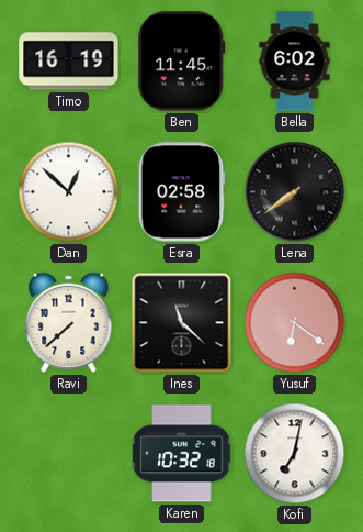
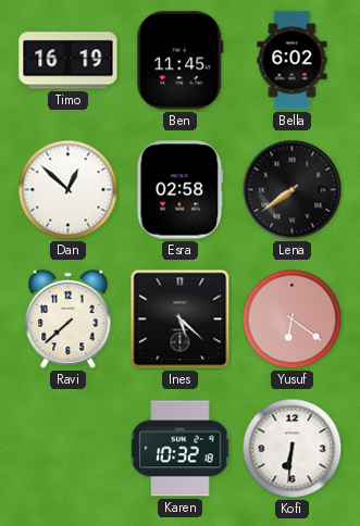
Ines: 11:22 -> 5:22
Kofi: 7:02 -> 6:31
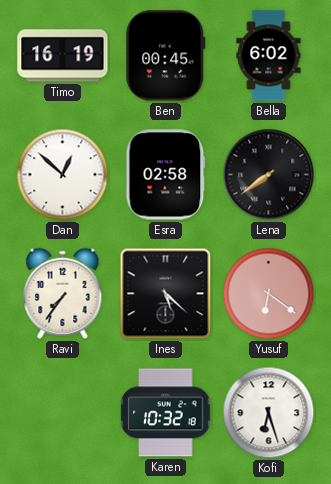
Ben: 11:45 -> 00:45
Ravi: 7:38 -> 7:36
Kofi: 6:31 -> 6:27
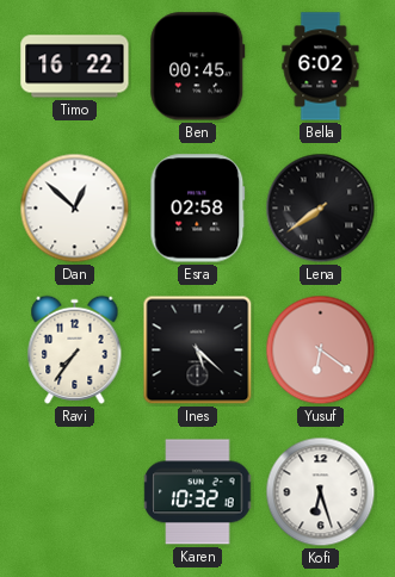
Timo: 16:19 -> 16:22
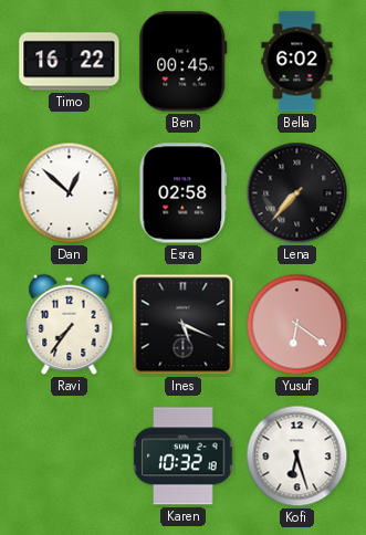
Lena: 7:39 -> 7:37
Ines: 5:22 -> 5:19
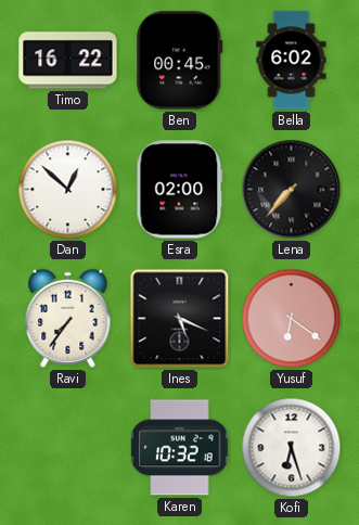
Esra: 02:58 -> 02:00
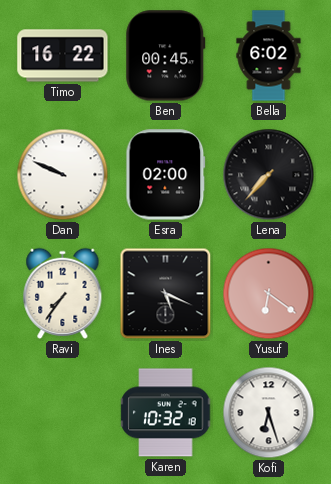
Dan: 12:52 -> 9:49
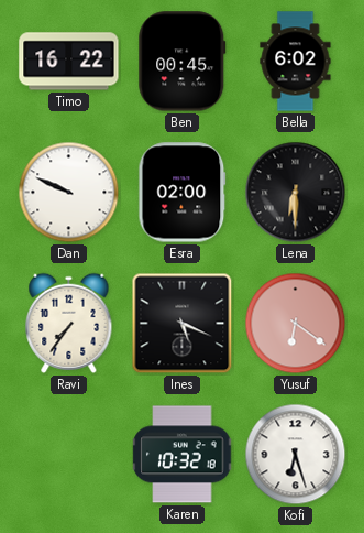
Lena: 7:37 -> 6:30
